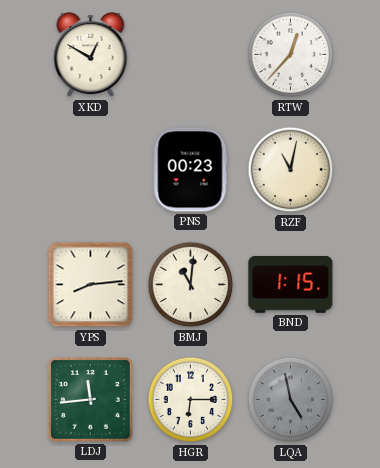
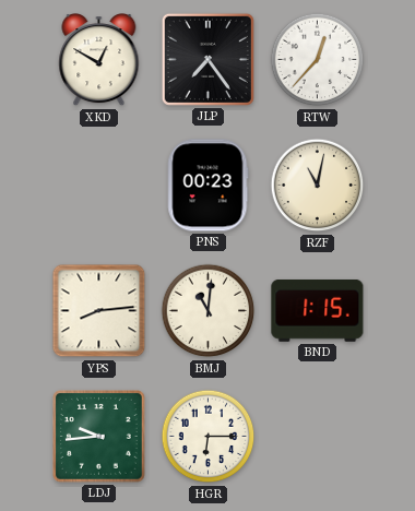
JLP: none -> 7:24
LDJ: 11:44 -> 9:44
LQA: 4:58 -> none
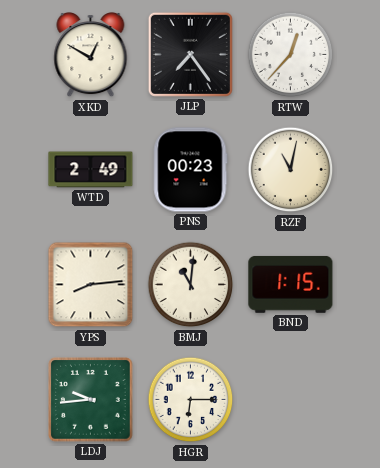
WTD: none -> 2:49
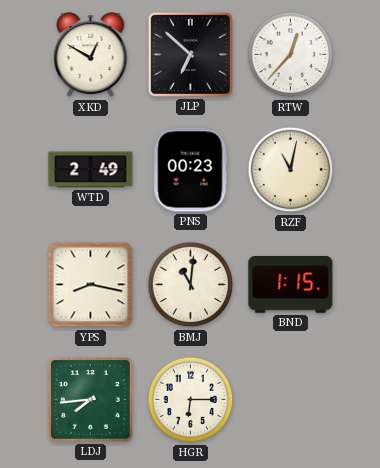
JLP: 7:24 -> 6:52
YPS: 8:14 -> 8:17
LDJ: 9:44 -> 7:44
